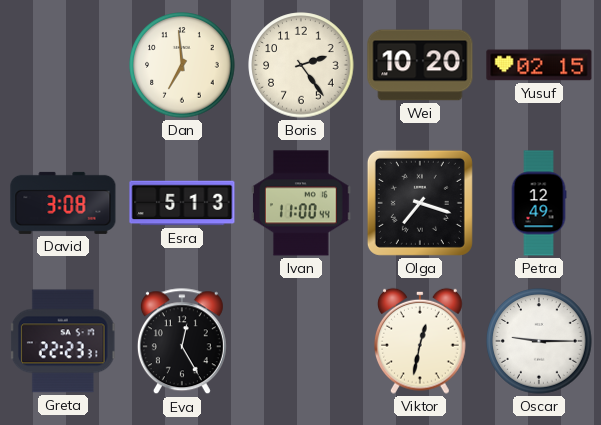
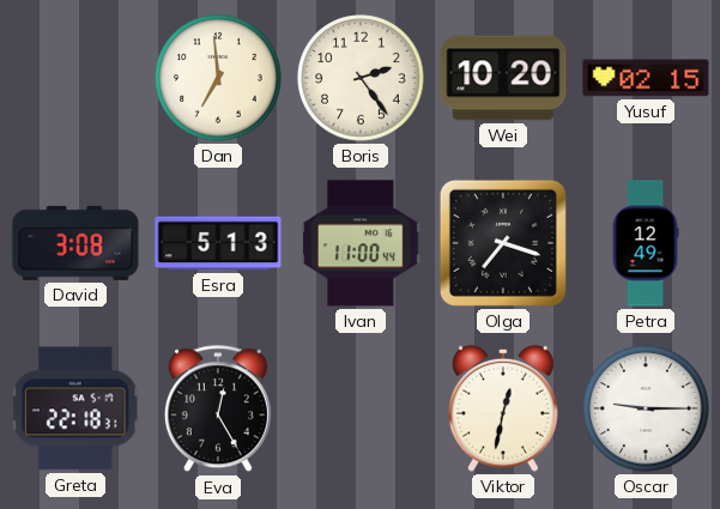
Greta: 22:23 -> 22:18
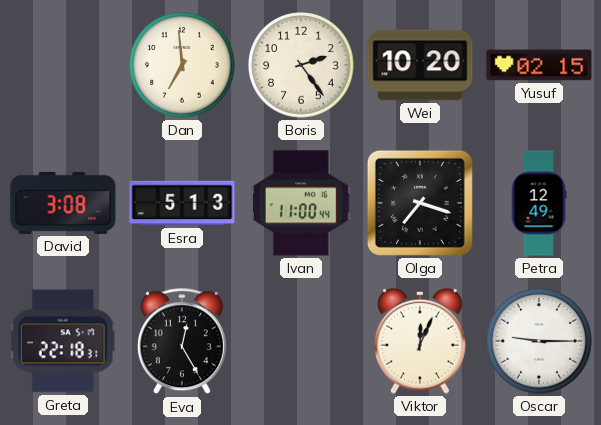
Viktor: 12:32 -> 12:04
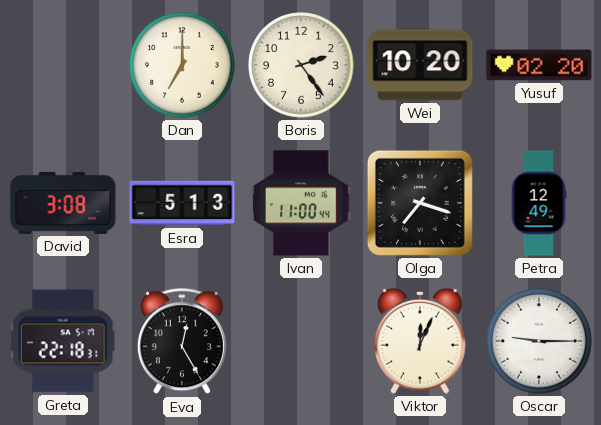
Dan: 6:59 -> 7:00
Yusuf: 02:15 -> 02:20
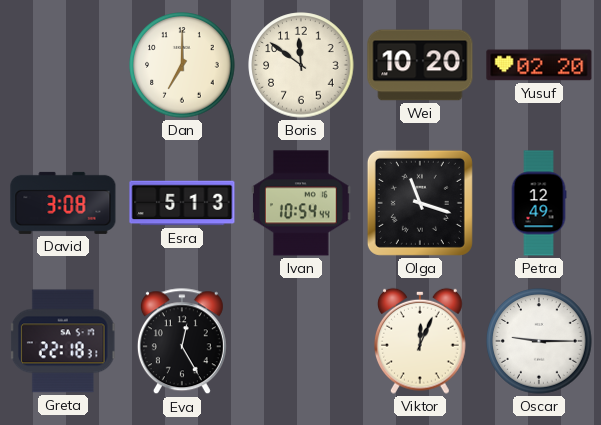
Boris: 2:24 -> 11:51
Ivan: 11:00 -> 10:54
Olga: 7:18 -> 11:18
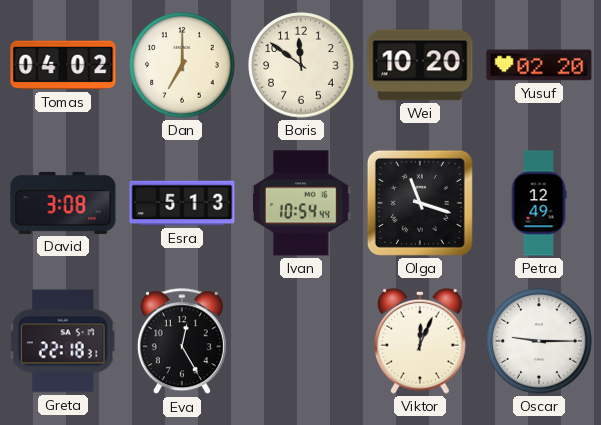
Tomas: none -> 04:02
